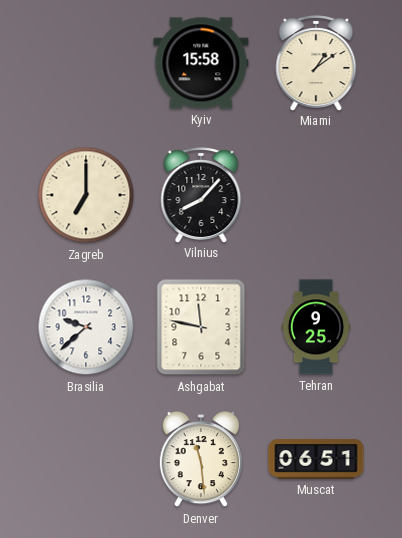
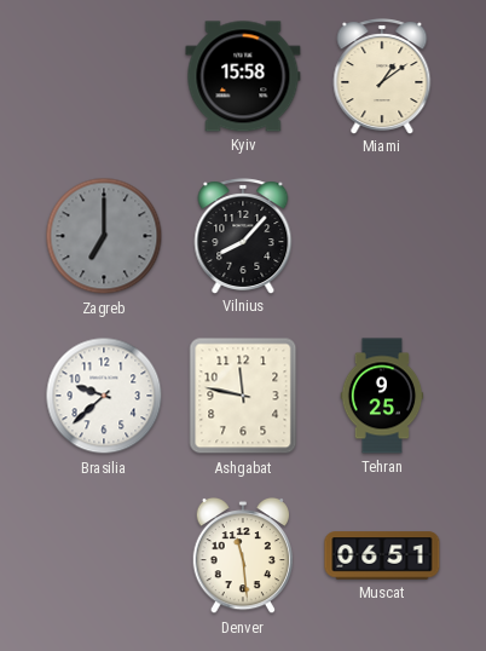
Zagreb dial: cream -> grey
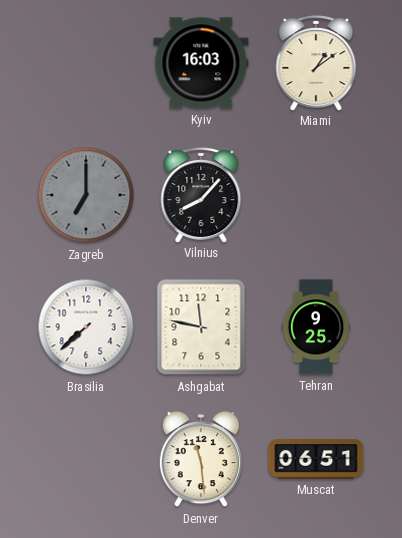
Kyiv: 15:58 -> 16:03
Brasilia: 9:38 -> 7:38
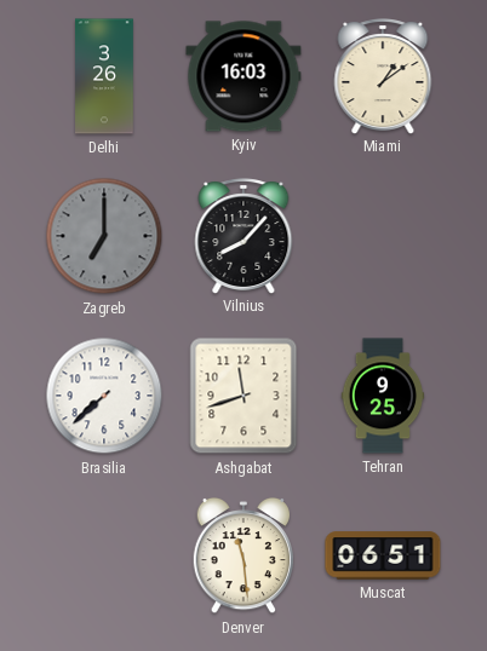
Delhi: none -> 3:26
Ashgabat: 11:47 -> 11:42
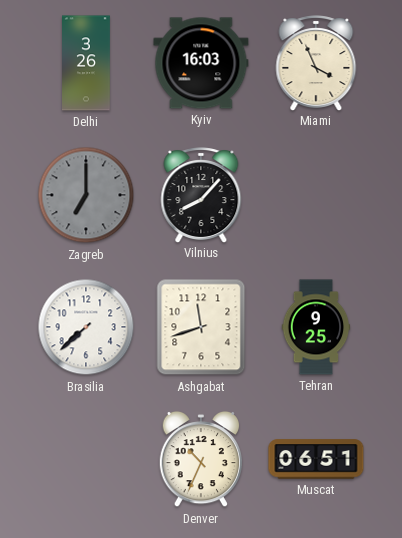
Miami: 1:09 -> 3:56
Denver: 11:29 -> 10:34
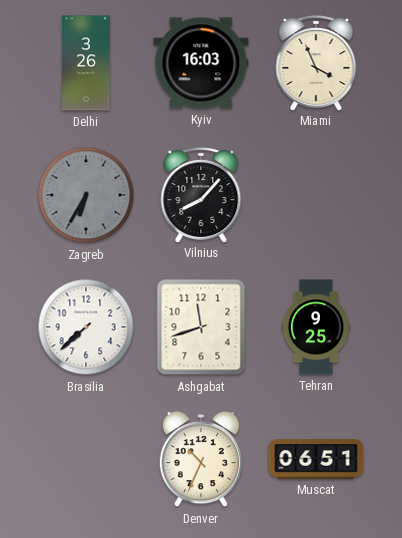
Zagreb: 7:00 -> 6:35
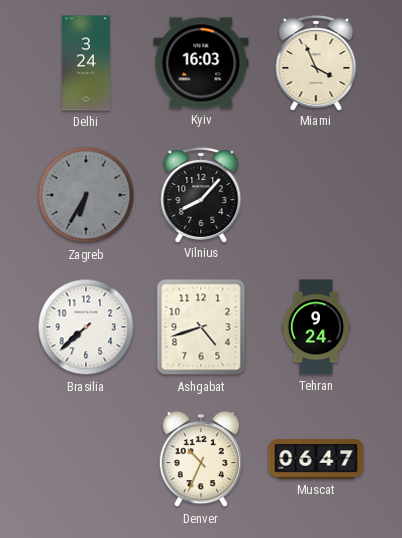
Delhi: 3:26 -> 3:24
Ashgabat: 11:42 -> 4:42
Tehran: 9:25 -> 9:24
Muscat: 06:51 -> 06:47
